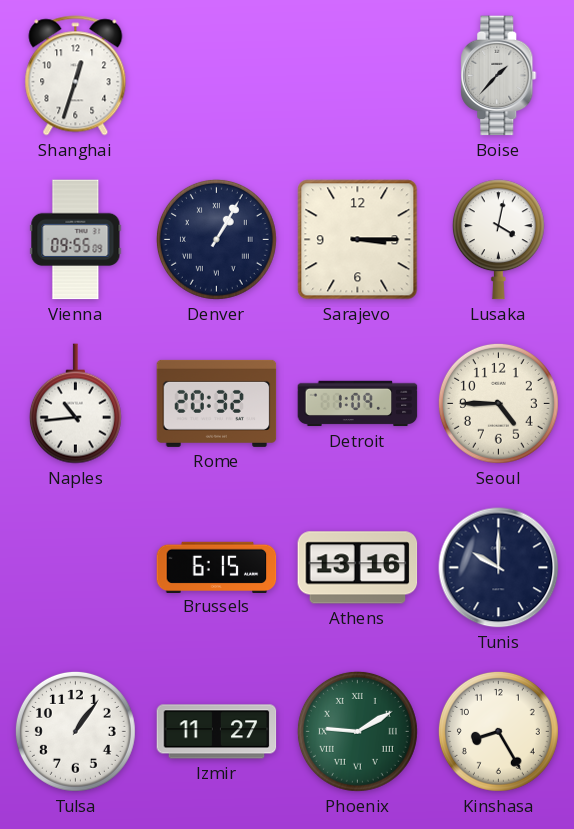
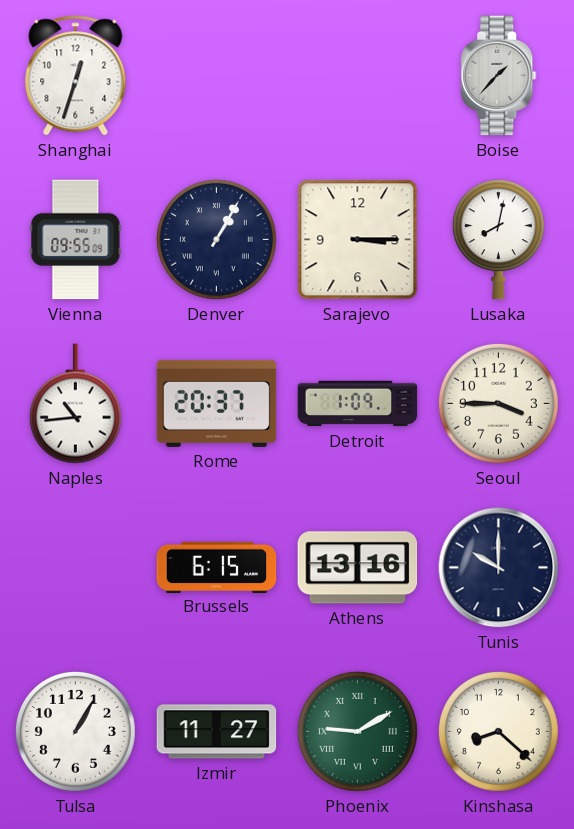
Lusaka: 4:02 -> 8:02
Rome: 20:32 -> 20:37
Seoul: 4:45 -> 3:45
Tulsa: 1:06 -> 1:05
Kinshasa: 8:25 -> 8:22
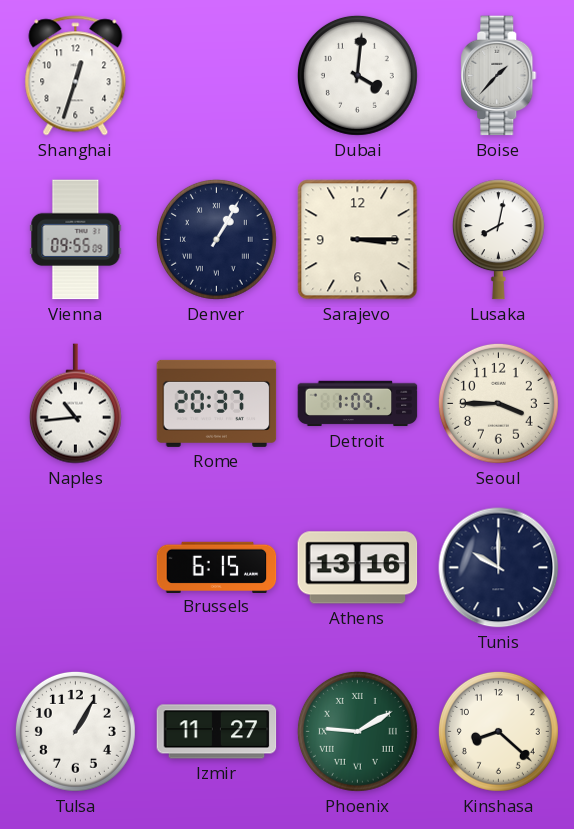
Dubai: none -> 4:01
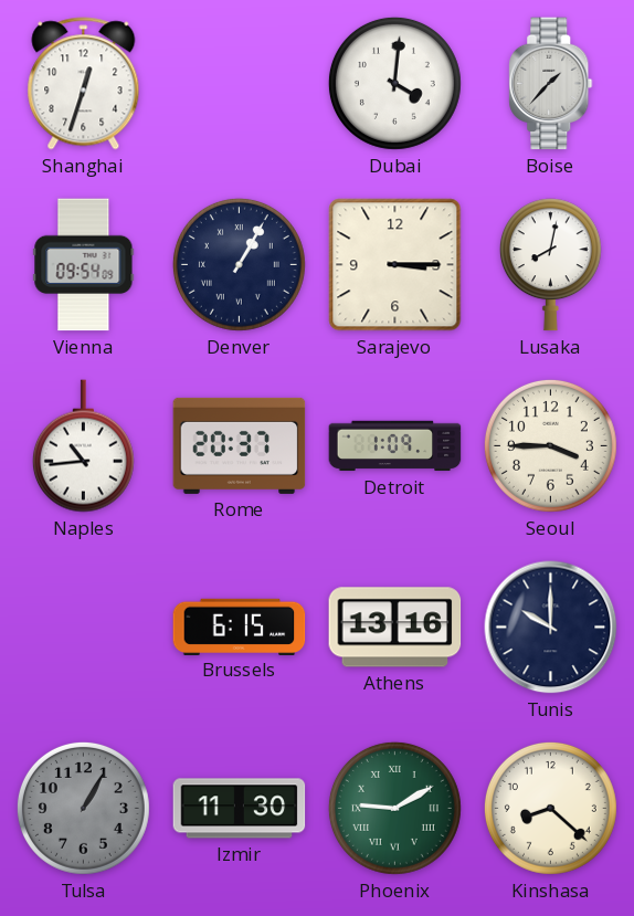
Vienna: 09:55 -> 09:54
Tulsa dial: white -> grey
Izmir: 11:27 -> 11:30
